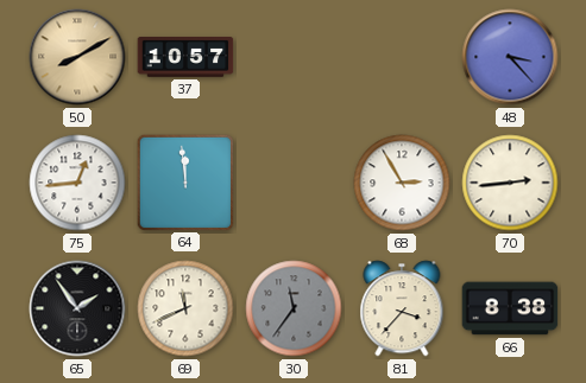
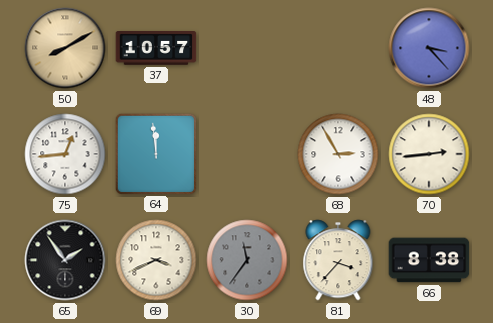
69: 11:41 -> 3:41
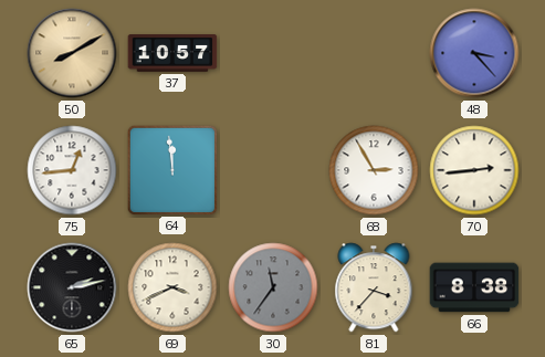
65: 1:54 -> 2:13
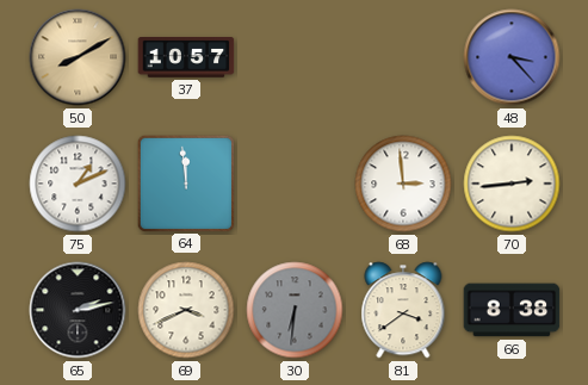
75: 12:44 -> 1:11
68: 2:55 -> 2:59
30: 11:36 -> 6:31
81: 3:37 -> 3:39
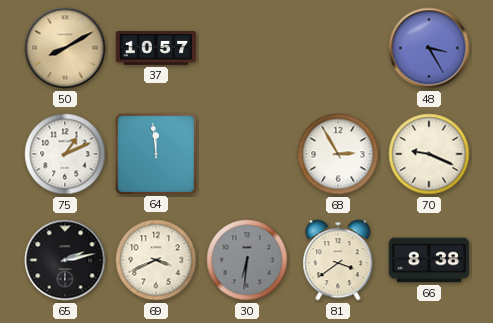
48: 3:23 -> 3:25
68: 2:59 -> 2:55
70: 2:44 -> 9:19
